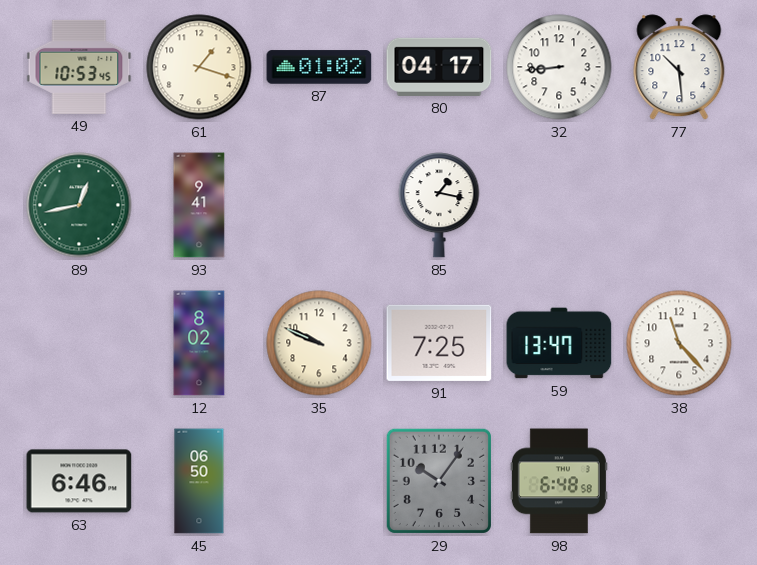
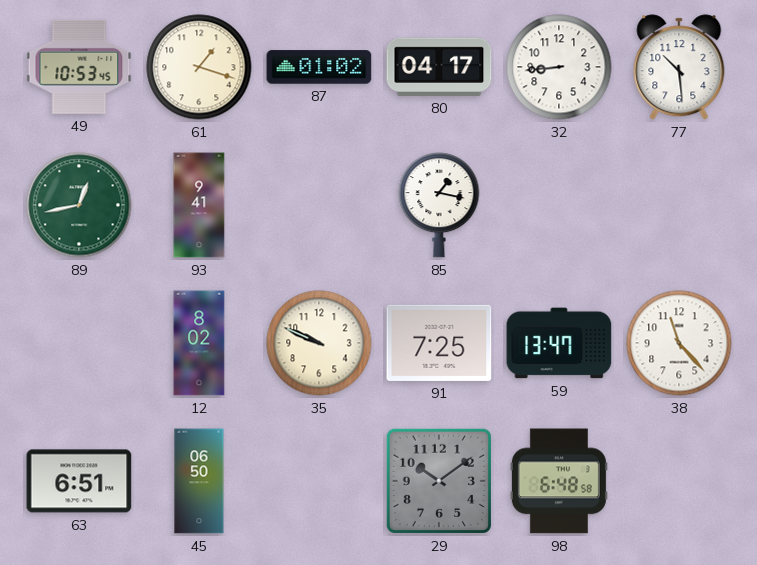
63: 6:46 -> 6:51
29: 10:06 -> 10:09
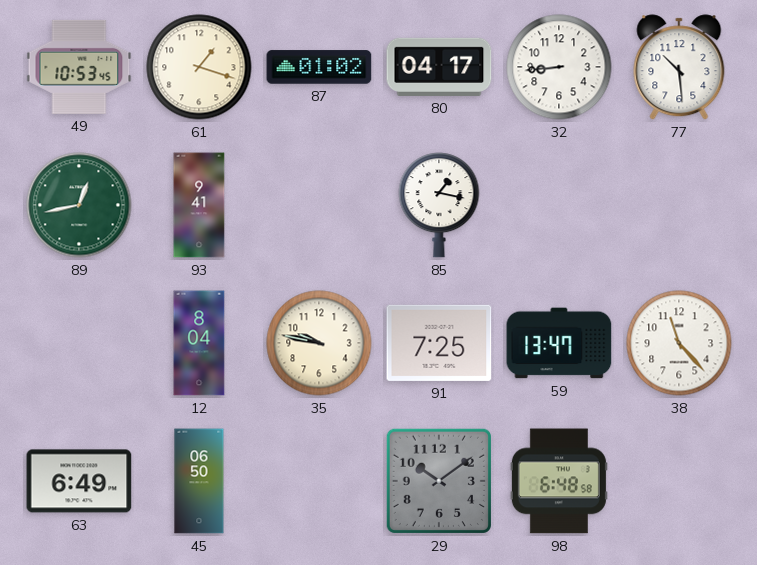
12: 8:02 -> 8:04
35: 9:49 -> 9:47
63: 6:51 -> 6:49
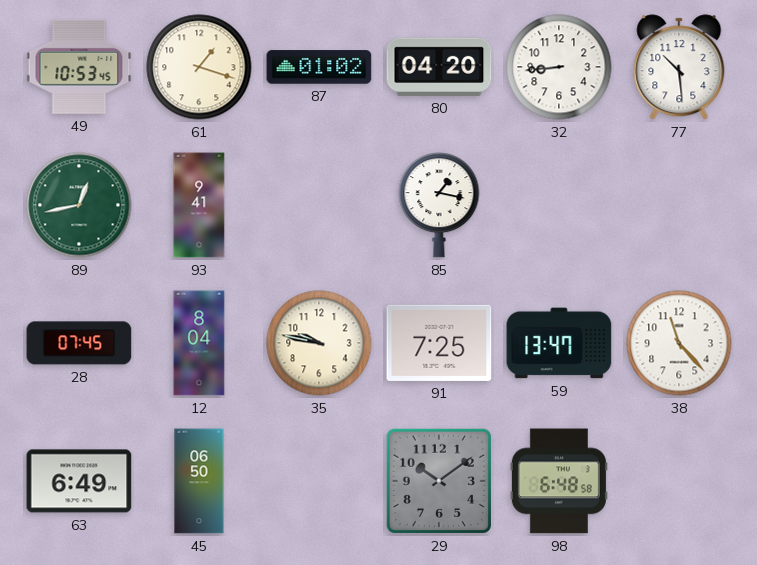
80: 04:17 -> 04:20
28: none -> 07:45
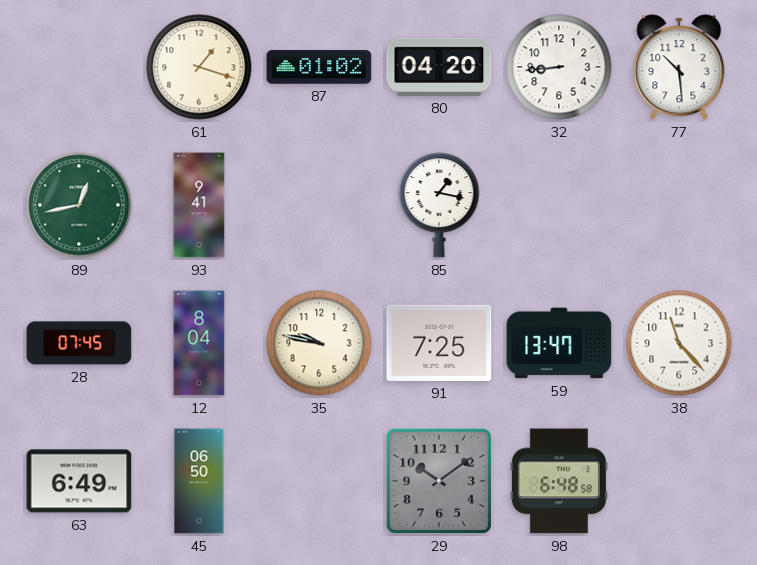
49: 10:53 -> none
